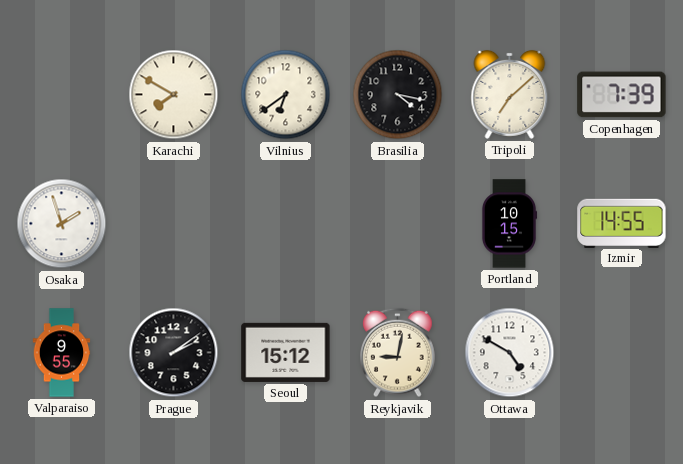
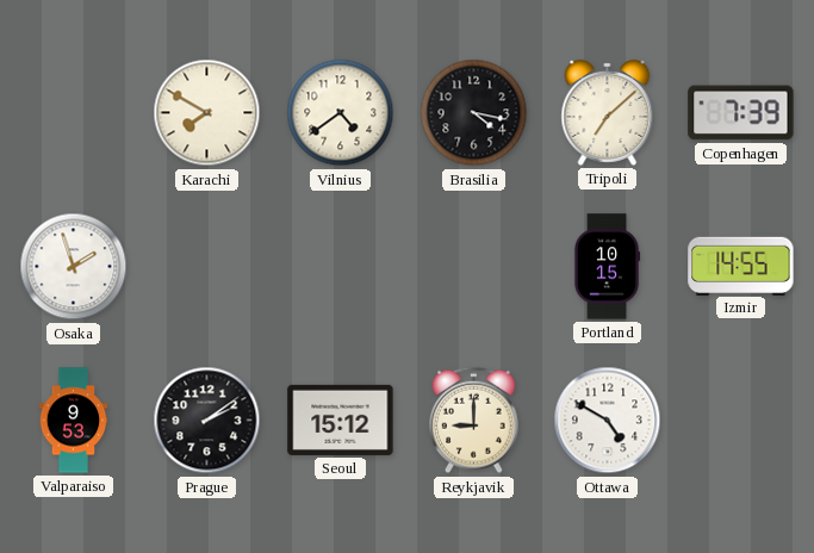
Vilnius: 6:39 -> 4:39
Valparaiso: 9:55 -> 9:53
Reykjavik: 9:02 -> 9:00
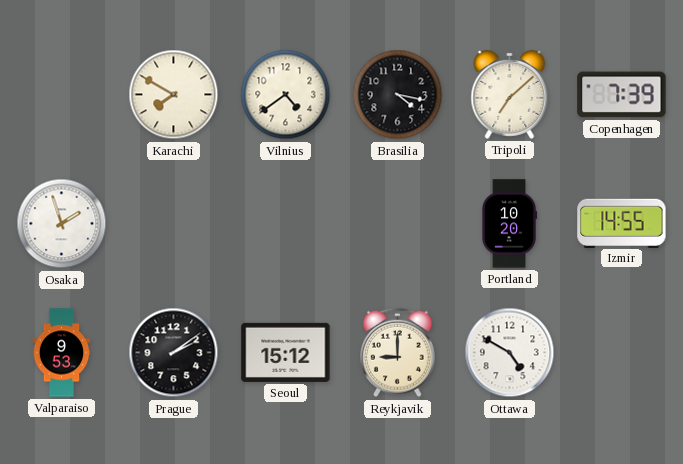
Portland: 10:15 -> 10:20
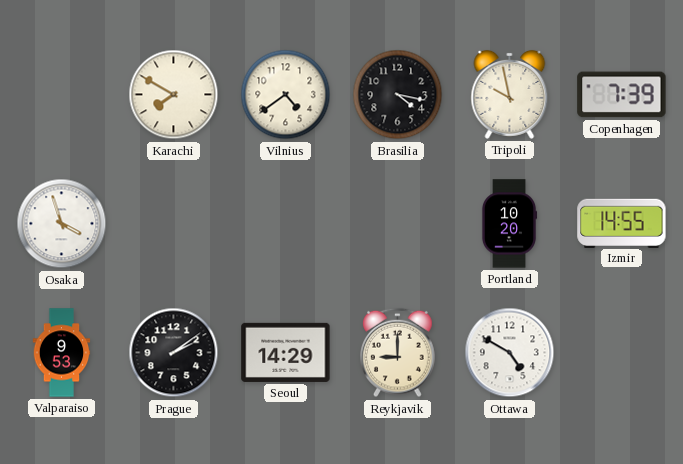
Tripoli: 7:08 -> 9:58
Osaka: 1:57 -> 3:57
Seoul: 15:12 -> 14:29
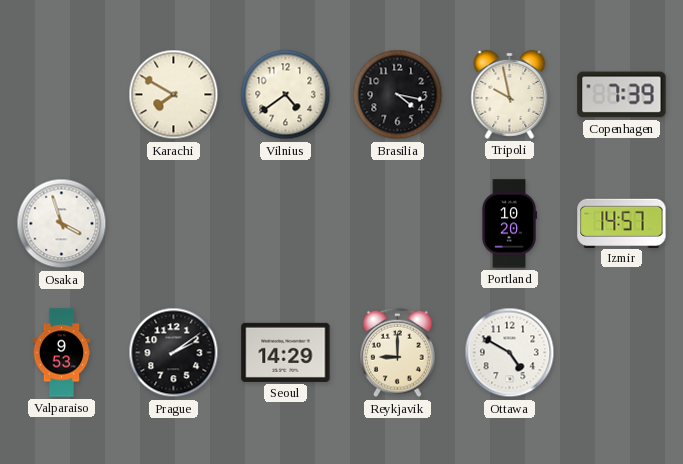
Izmir: 14:55 -> 14:57
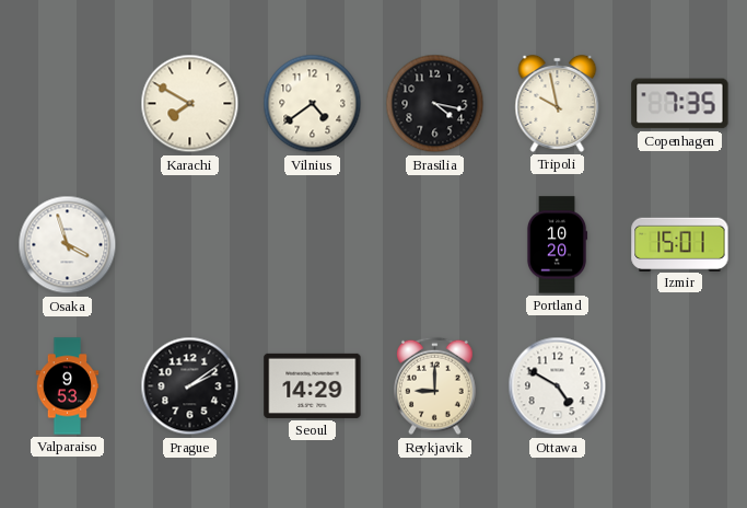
Copenhagen: 7:39 -> 7:35
Izmir: 14:57 -> 15:01
